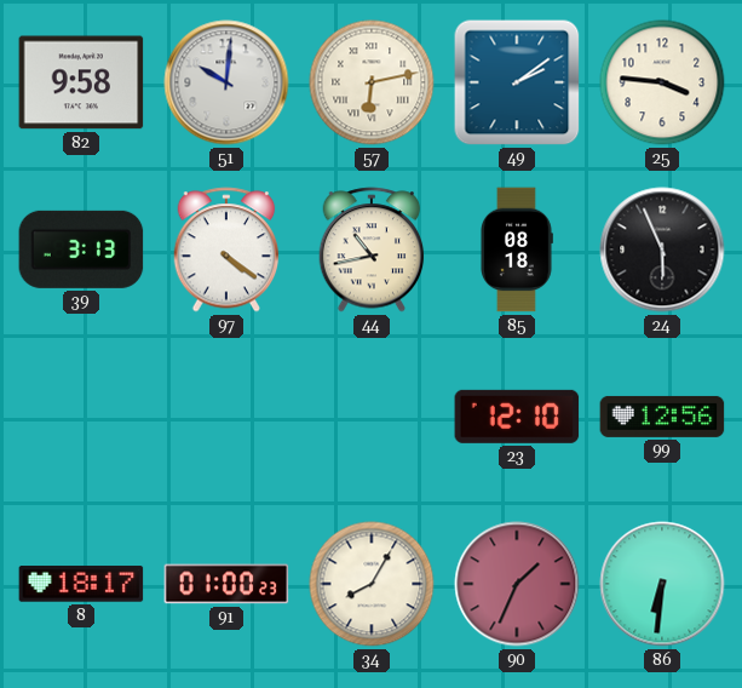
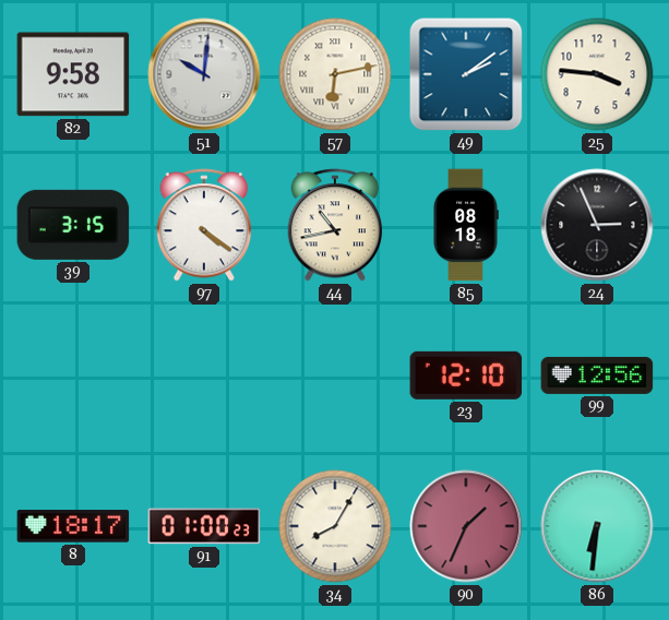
39: 3:13 -> 3:15
24: 5:56 -> 2:56
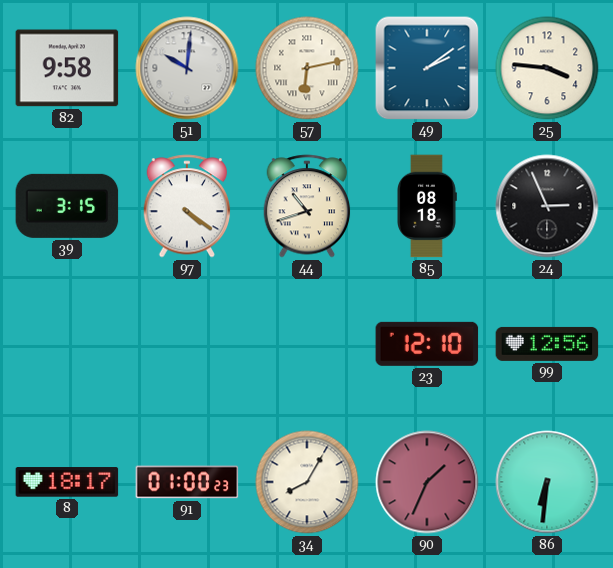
44: 10:43 -> 10:42
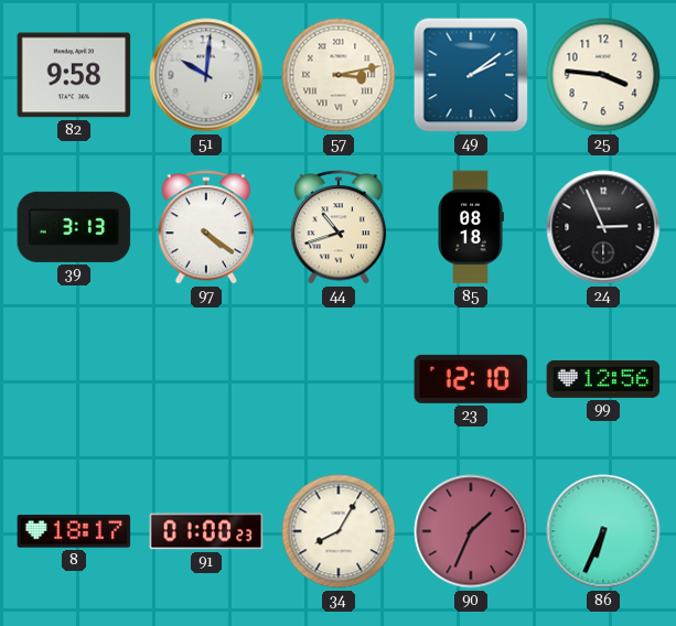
57: 6:13 -> 3:13
39: 3:15 -> 3:13
86: 6:31 -> 6:34
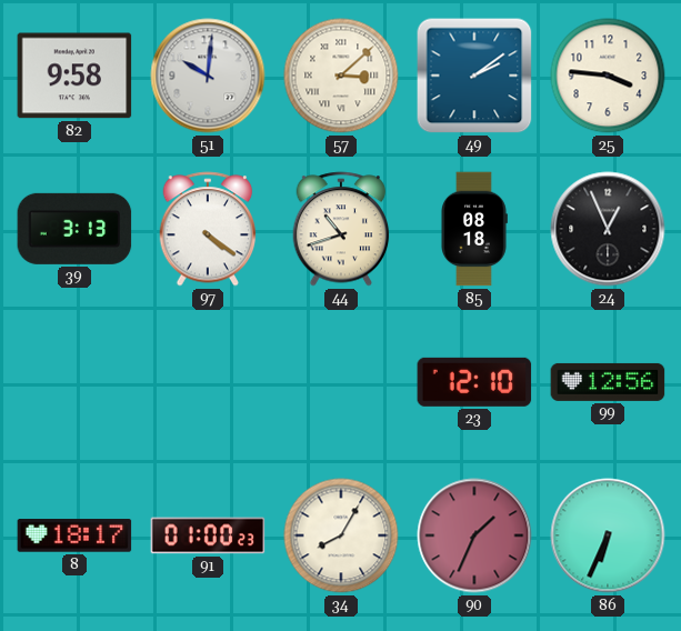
57: 3:13 -> 3:08
24: 2:56 -> 12:56
